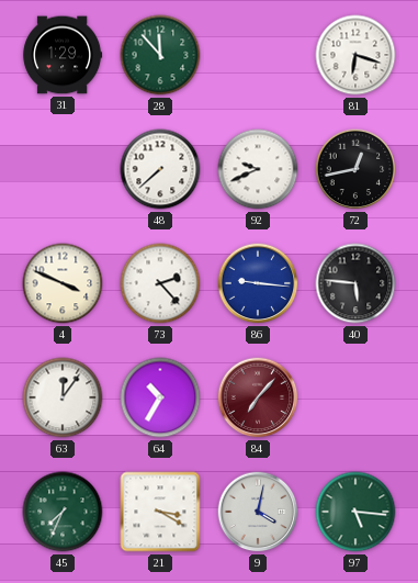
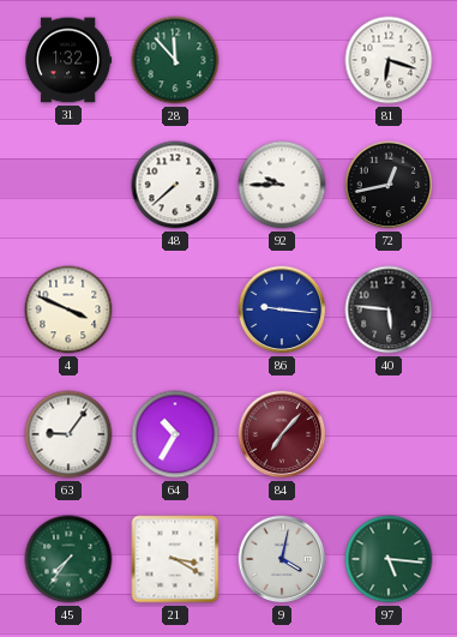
31: 1:29 -> 1:32
92: 9:41 -> 9:45
73: 2:23 -> none
63: 12:06 -> 9:06
45: 7:34 -> 7:36
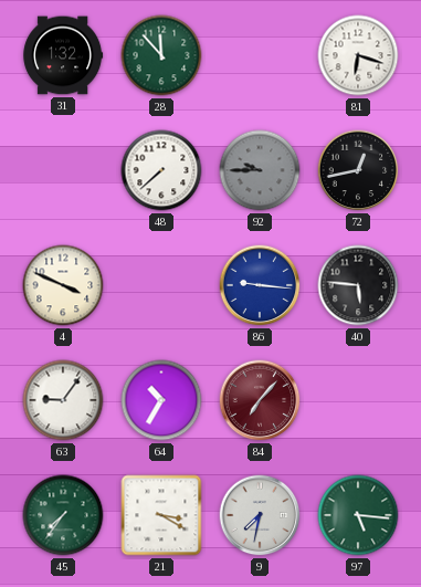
92 dial: white -> grey
9: 4:02 -> 7:32
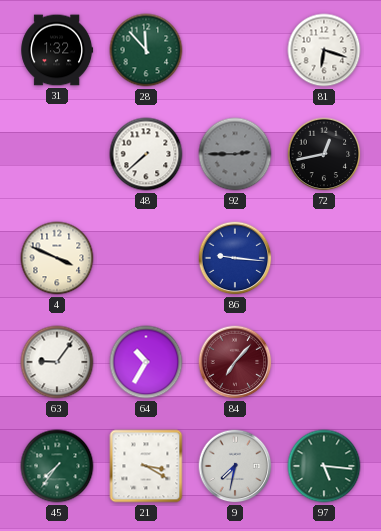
92: 9:45 -> 2:45
40: 5:46 -> none
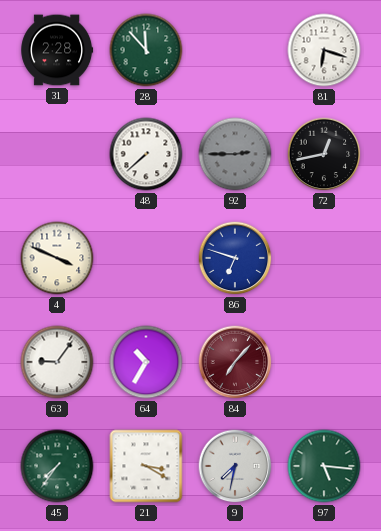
31: 1:32 -> 2:28
86: 9:16 -> 6:48
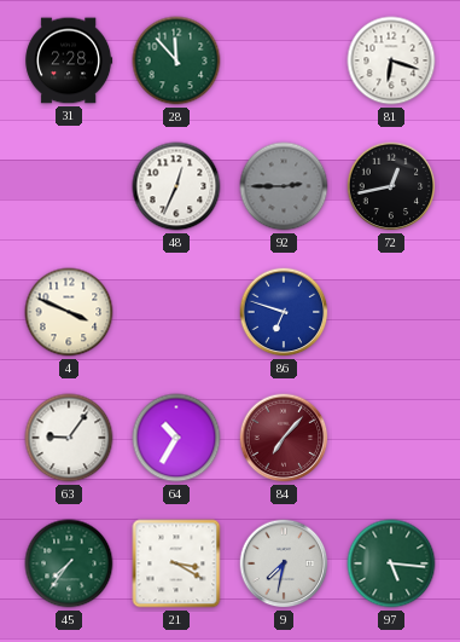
48: 7:38 -> 12:34
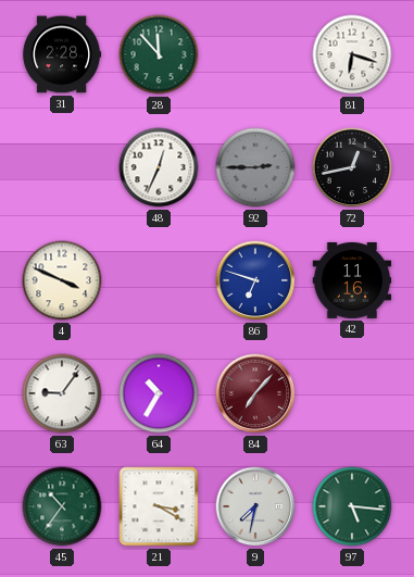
42: none -> 11:16
45: 7:36 -> 10:36
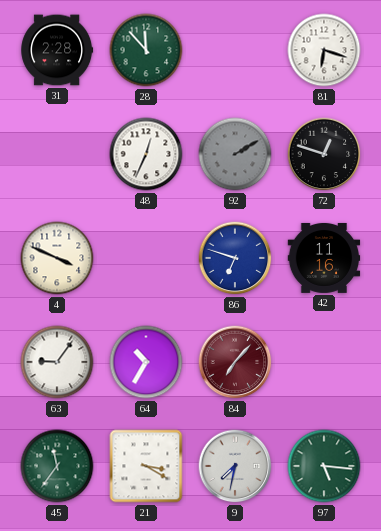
92: 2:45 -> 2:10
72: 12:43 -> 12:48
45: 10:36 -> 11:36
